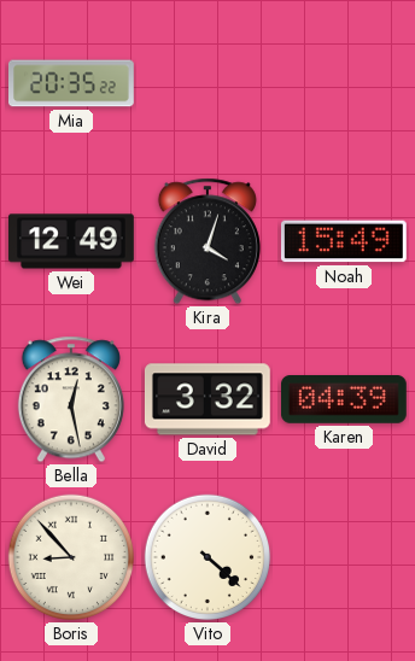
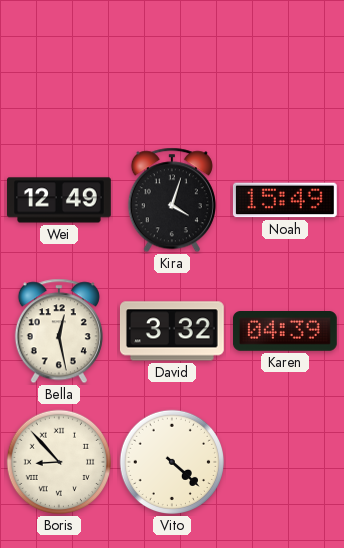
Mia: 20:35 -> none
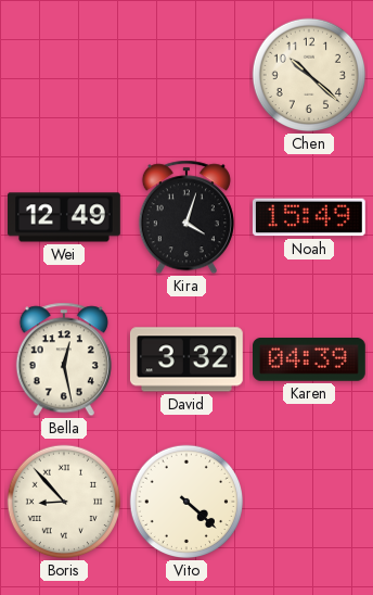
Chen: none -> 10:22
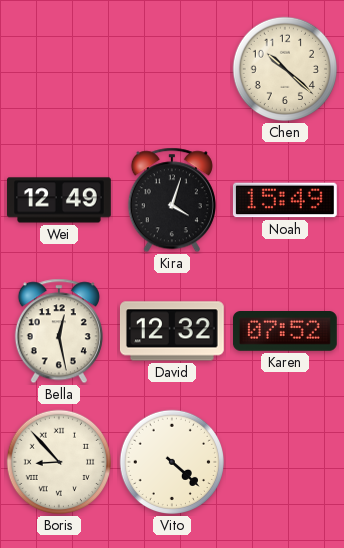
David: 3:32 -> 12:32
Karen: 04:39 -> 07:52
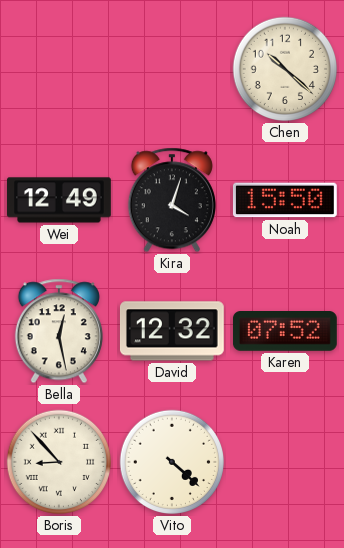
Noah: 15:49 -> 15:50
